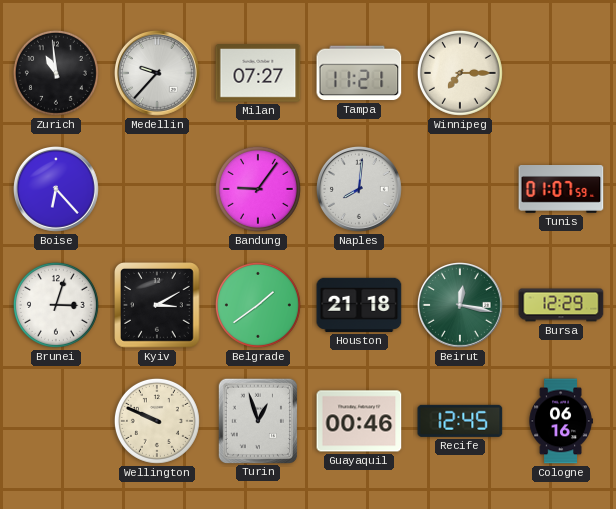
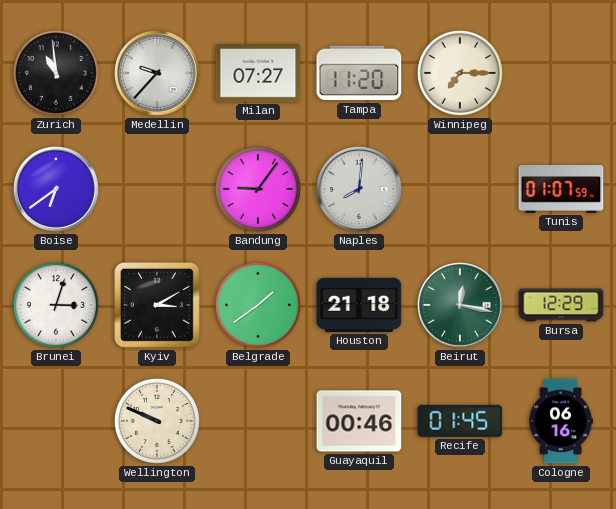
Tampa: 11:21 -> 11:20
Boise: 6:23 -> 6:39
Turin: 12:57 -> none
Recife: 12:45 -> 01:45
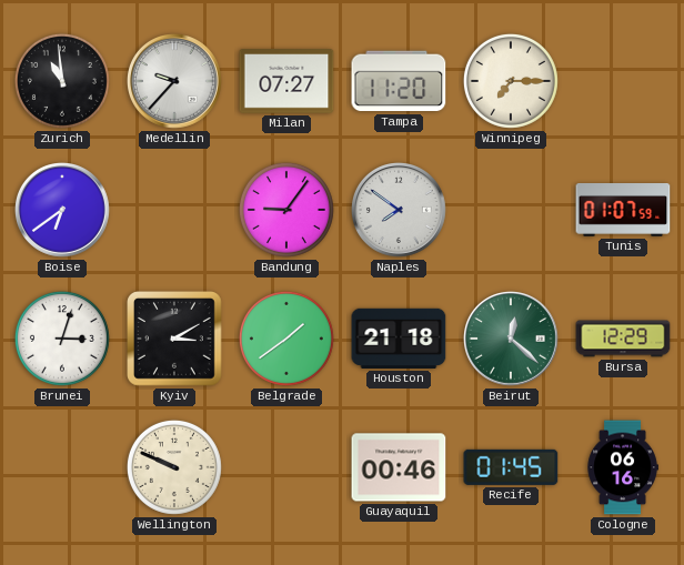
Naples: 8:01 -> 7:51
Beirut: 12:17 -> 12:22
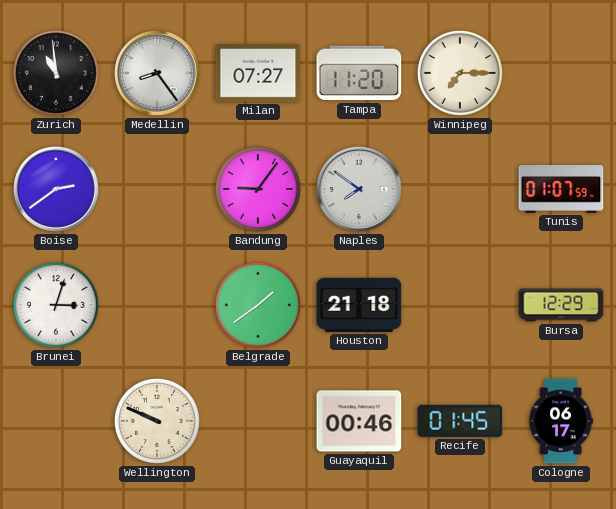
Medellin: 9:37 -> 8:24
Boise: 6:39 -> 2:39
Kyiv: 3:10 -> none
Beirut: 12:22 -> none
Cologne: 06:16 -> 06:17
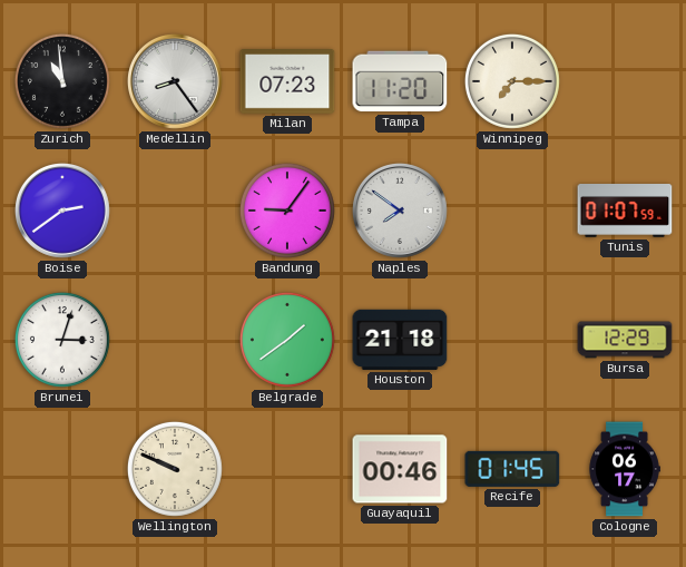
Milan: 07:27 -> 07:23
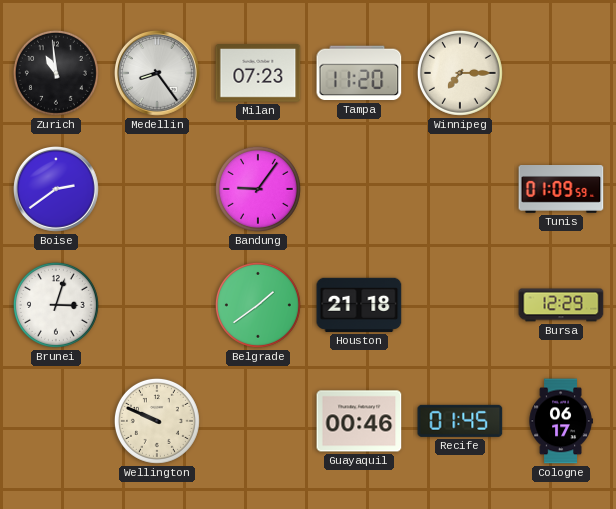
Naples: 7:51 -> none
Tunis: 01:07 -> 01:09
